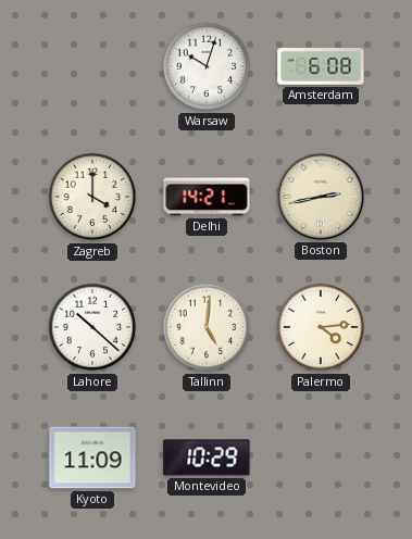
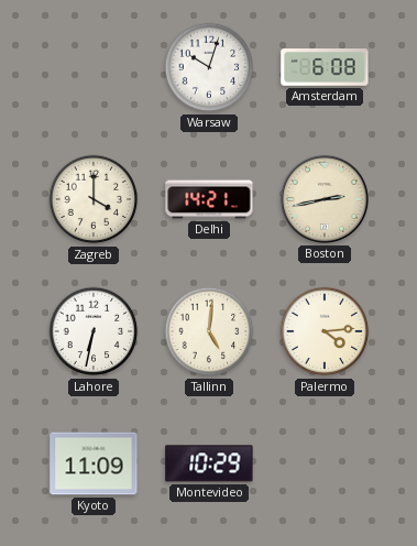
Lahore: 10:22 -> 6:32
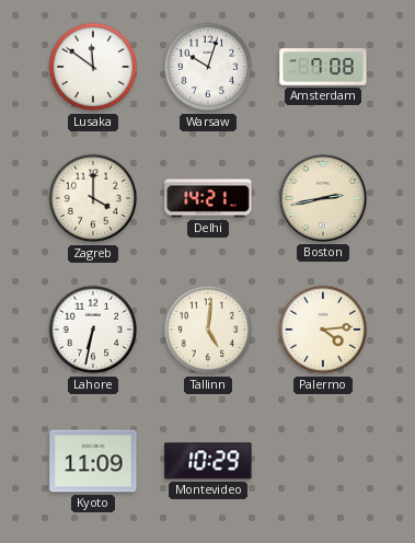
Lusaka: none -> 11:51
Amsterdam: 6:08 -> 7:08
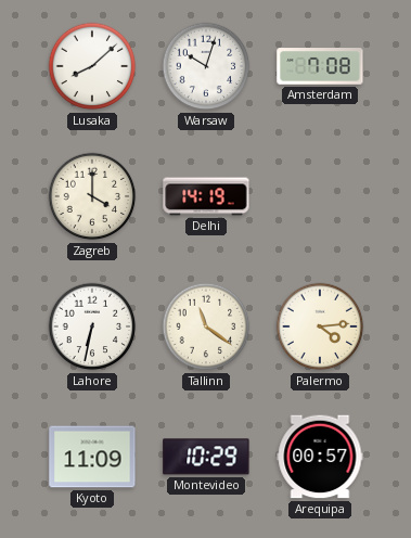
Lusaka: 11:51 -> 8:08
Delhi: 14:21 -> 14:19
Boston: 2:43 -> none
Tallinn: 5:01 -> 11:21
Arequipa: none -> 00:57
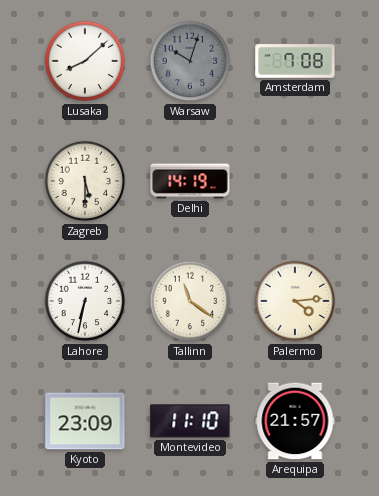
Warsaw dial: white -> grey
Zagreb: 4:00 -> 5:30
Kyoto: 11:09 -> 23:09
Montevideo: 10:29 -> 11:10
Arequipa: 00:57 -> 21:57
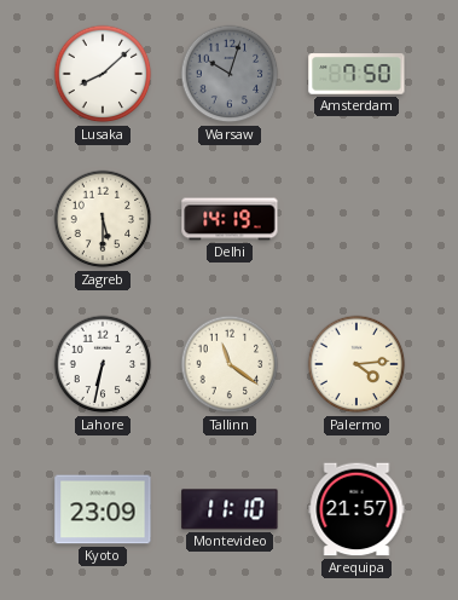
Amsterdam: 7:08 -> 7:50
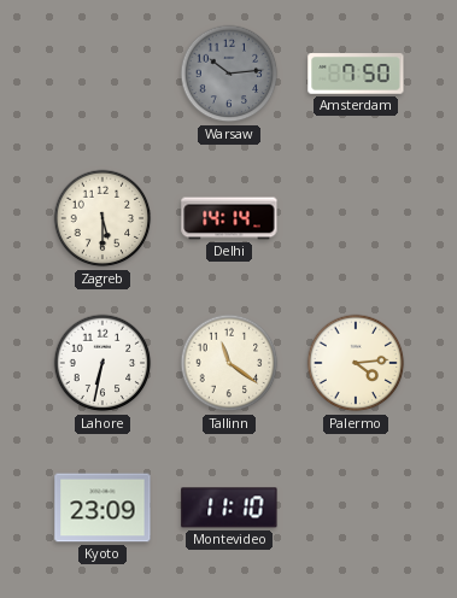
Lusaka: 8:08 -> none
Warsaw: 10:03 -> 10:14
Delhi: 14:19 -> 14:14
Arequipa: 21:57 -> none
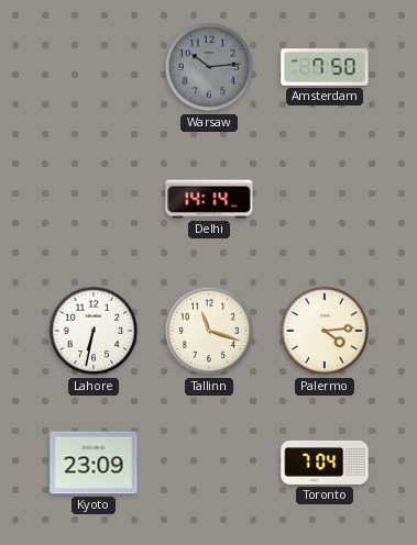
Zagreb: 5:30 -> none
Tallinn: 11:21 -> 11:18
Montevideo: 11:10 -> none
Toronto: none -> 7:04
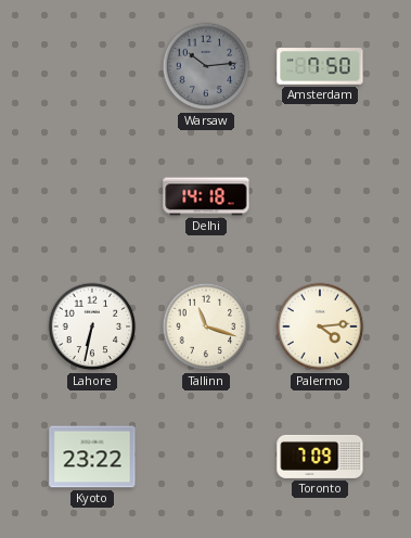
Delhi: 14:14 -> 14:18
Kyoto: 23:09 -> 23:22
Toronto: 7:04 -> 7:09
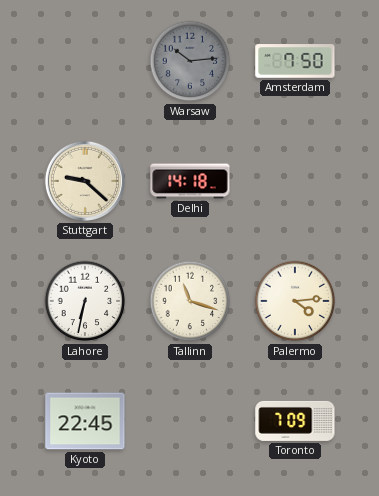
Stuttgart: none -> 9:22
Kyoto: 23:22 -> 22:45
